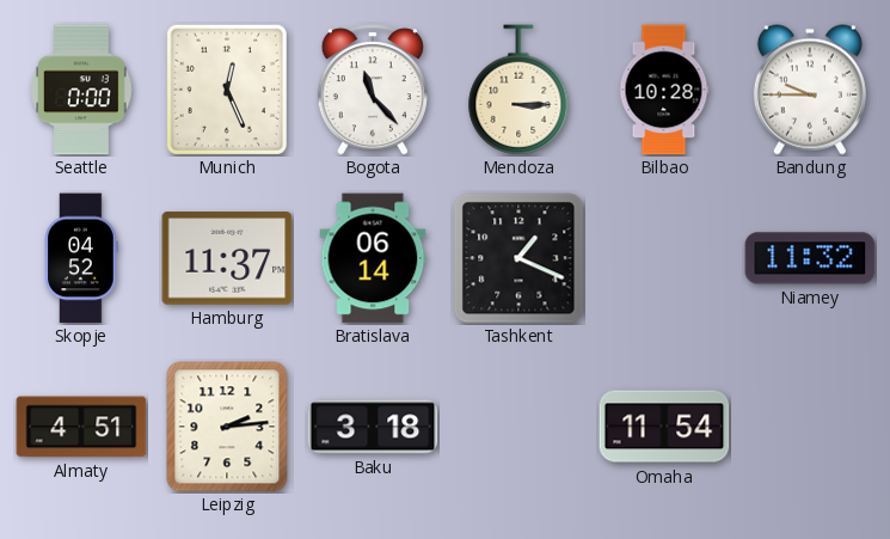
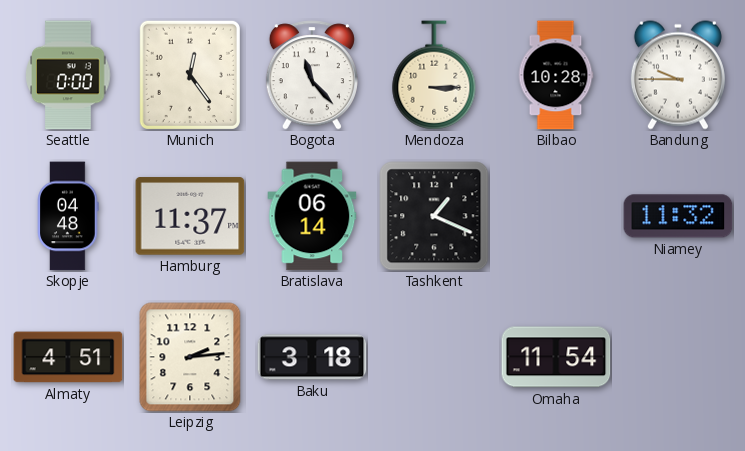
Munich: 12:26 -> 12:24
Skopje: 04:52 -> 04:48
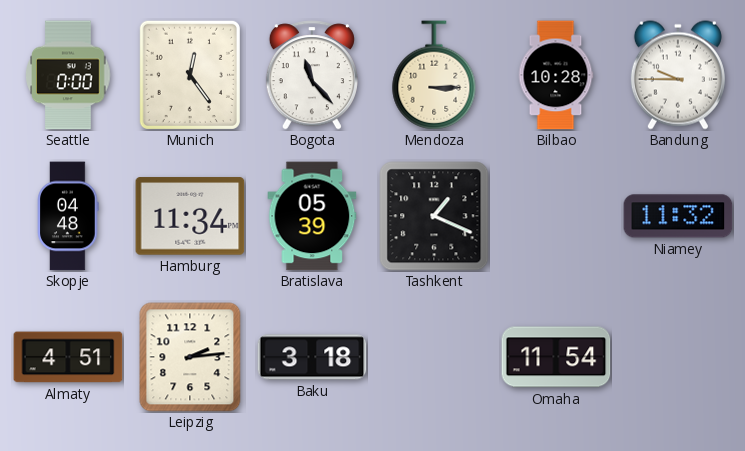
Hamburg: 11:37 -> 11:34
Bratislava: 06:14 -> 05:39
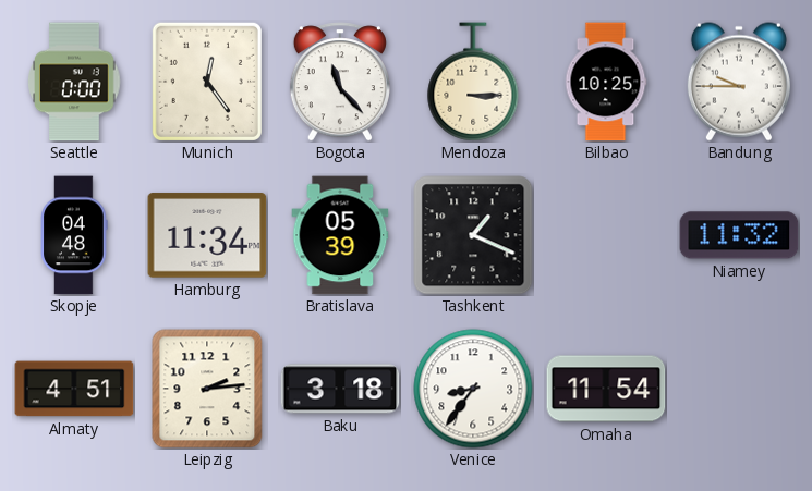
Bilbao: 10:28 -> 10:25
Venice: none -> 8:36
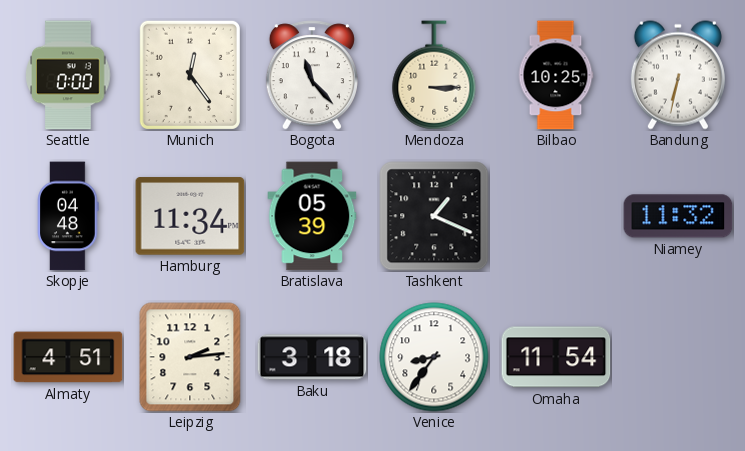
Bandung: 9:45 -> 6:32
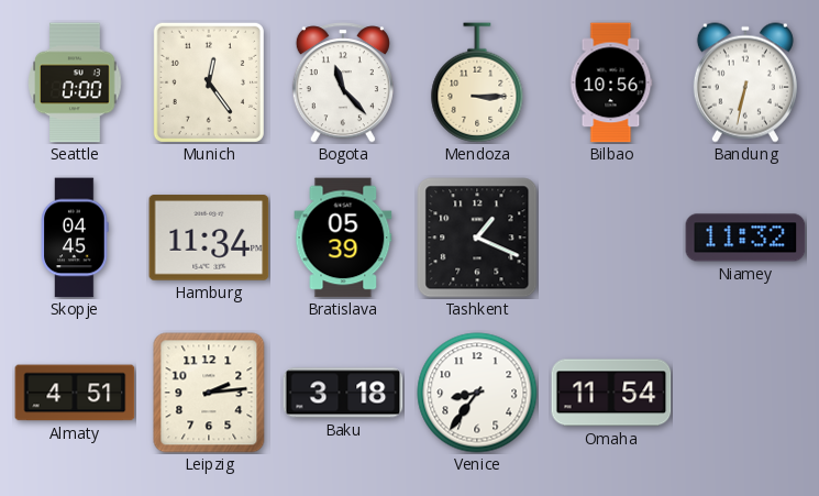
Bilbao: 10:25 -> 10:56
Skopje: 04:48 -> 04:45
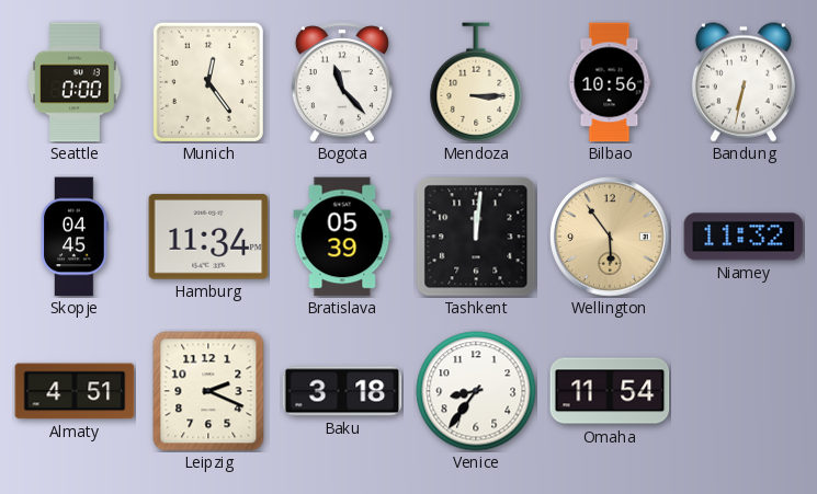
Tashkent: 1:19 -> 12:01
Wellington: none -> 5:54
Leipzig: 2:14 -> 2:19
